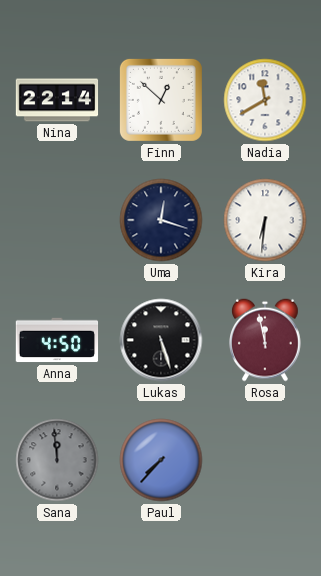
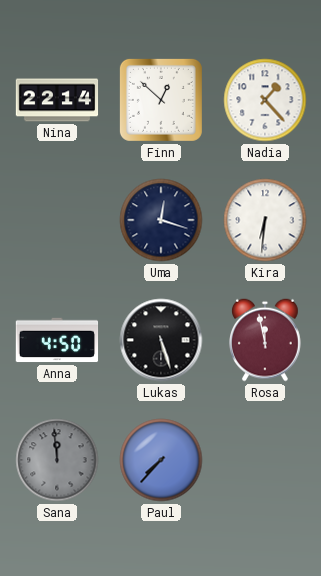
Nadia: 11:40 -> 1:23
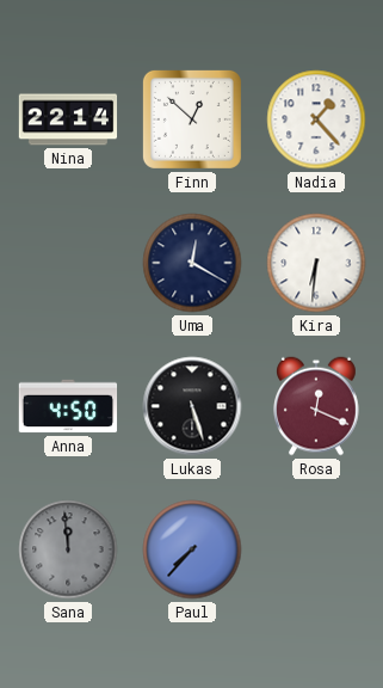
Uma: 12:18 -> 12:20
Rosa: 11:58 -> 12:19
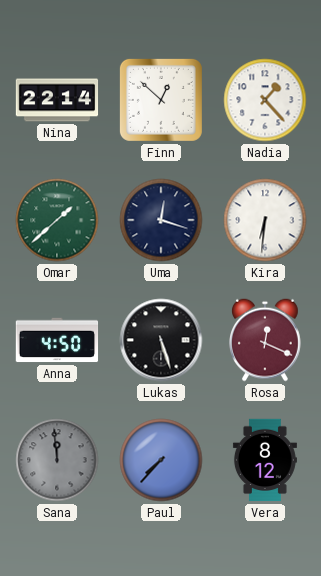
Omar: none -> 1:38
Uma: 12:20 -> 12:18
Vera: none -> 8:12
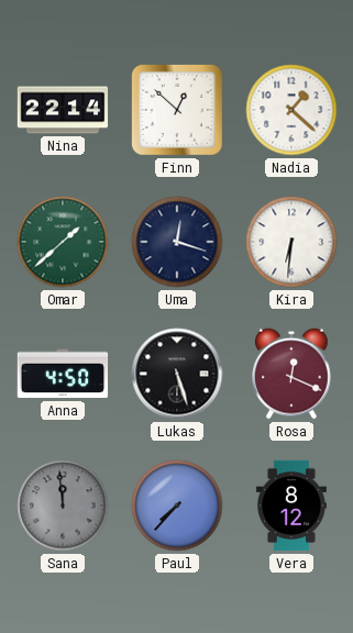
Nadia: 1:23 -> 1:22
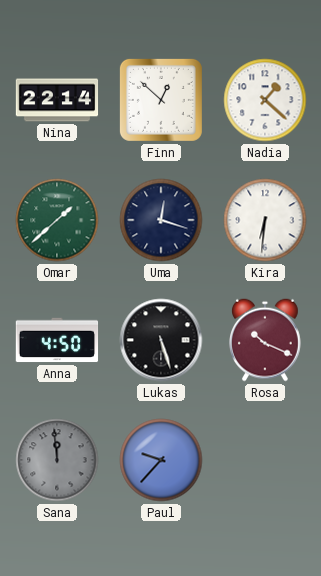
Rosa: 12:19 -> 10:19
Paul: 7:37 -> 9:37
Vera: 8:12 -> none
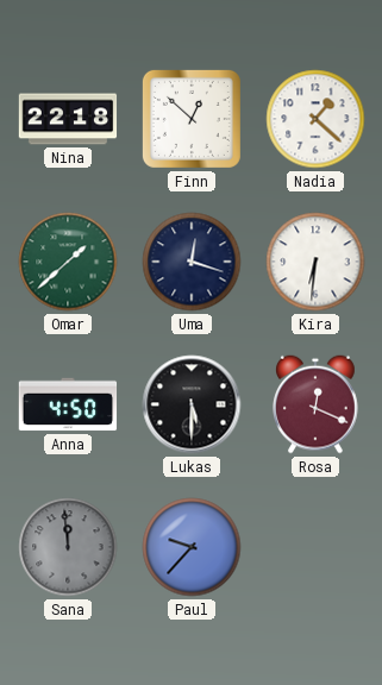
Nina: 22:14 -> 22:18
Lukas: 5:27 -> 5:30
Rosa: 10:19 -> 12:19
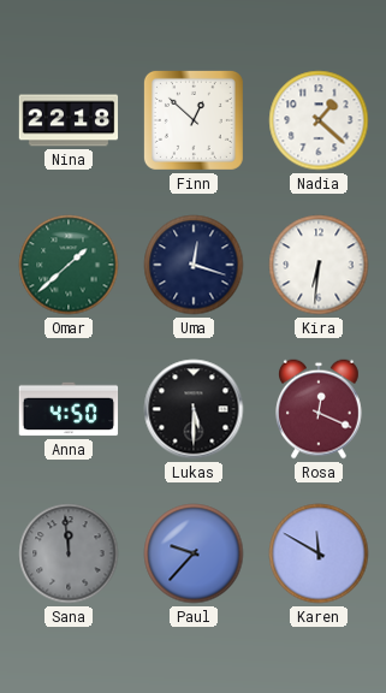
Karen: none -> 11:50
